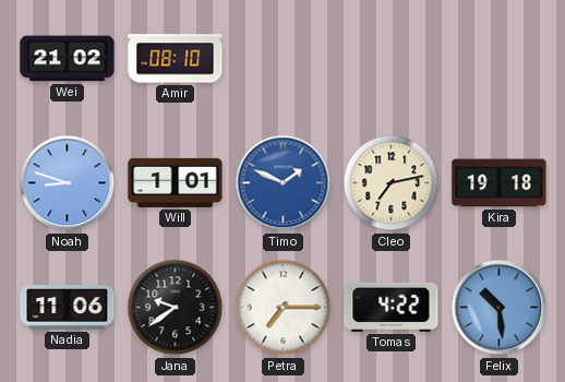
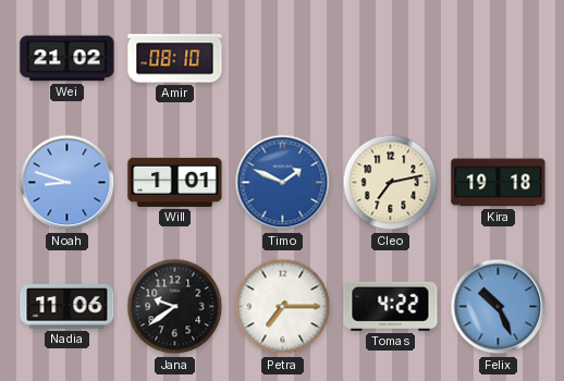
Felix: 10:29 -> 10:26
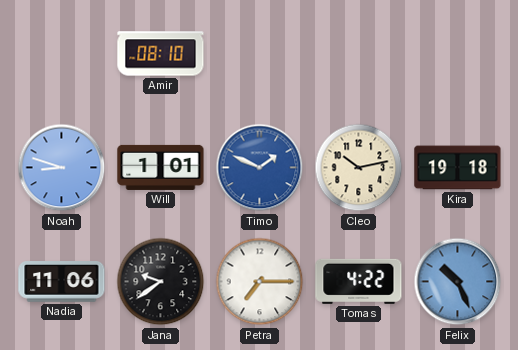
Wei: 21:02 -> none
Cleo: 7:13 -> 10:13
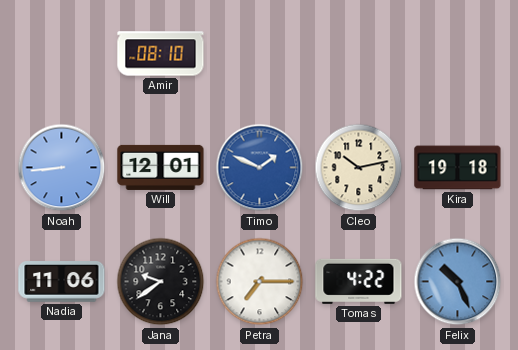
Noah: 8:48 -> 8:44
Will: 1:01 -> 12:01
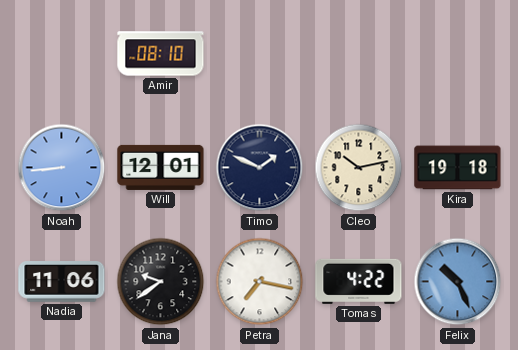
Timo dial: blue -> navy
Petra: 7:15 -> 7:17
